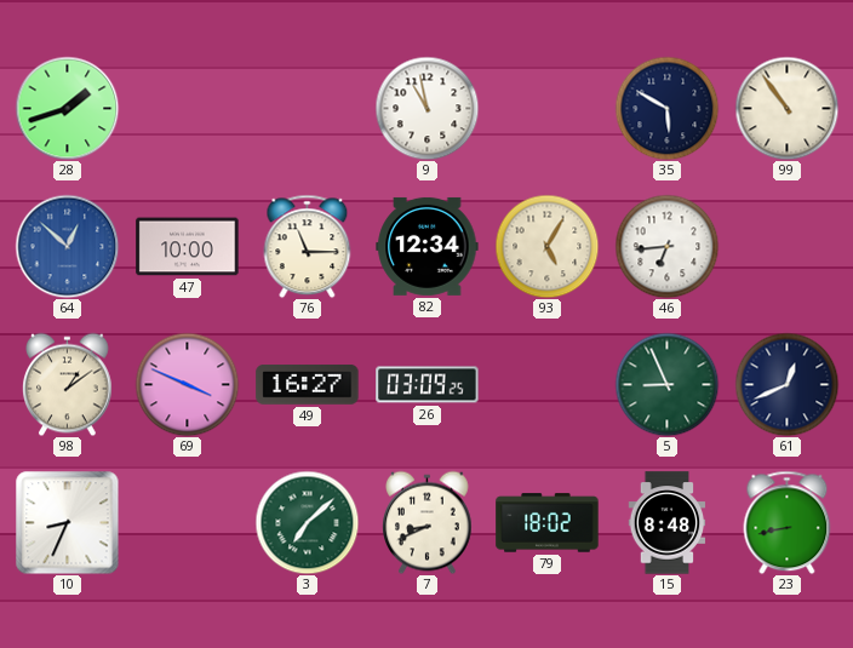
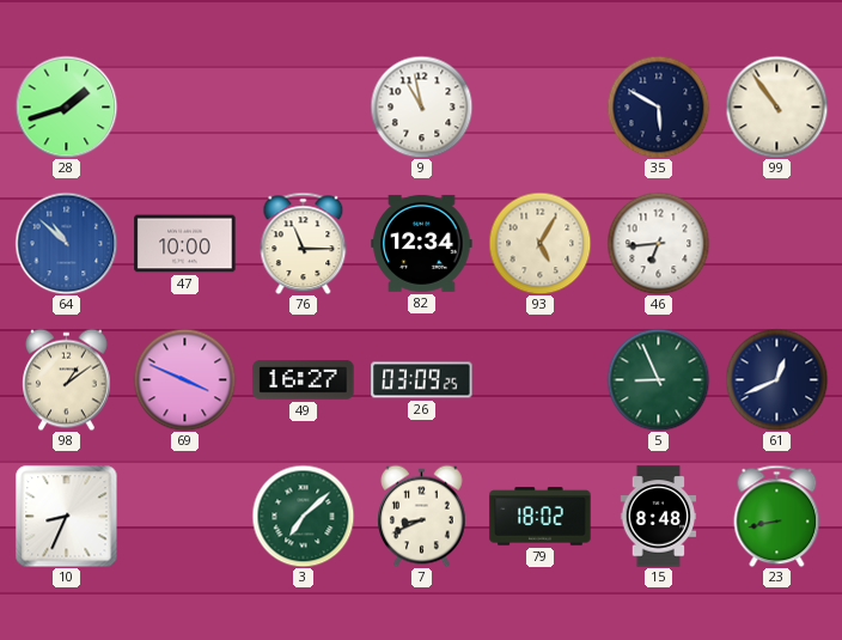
64: 12:52 -> 10:52
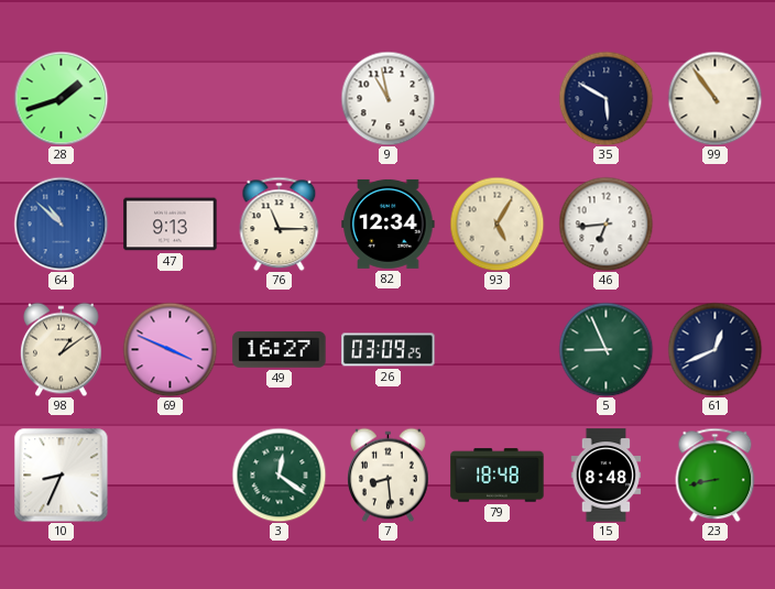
47: 10:00 -> 9:13
3: 7:08 -> 12:21
7: 8:41 -> 8:29
79: 18:02 -> 18:48
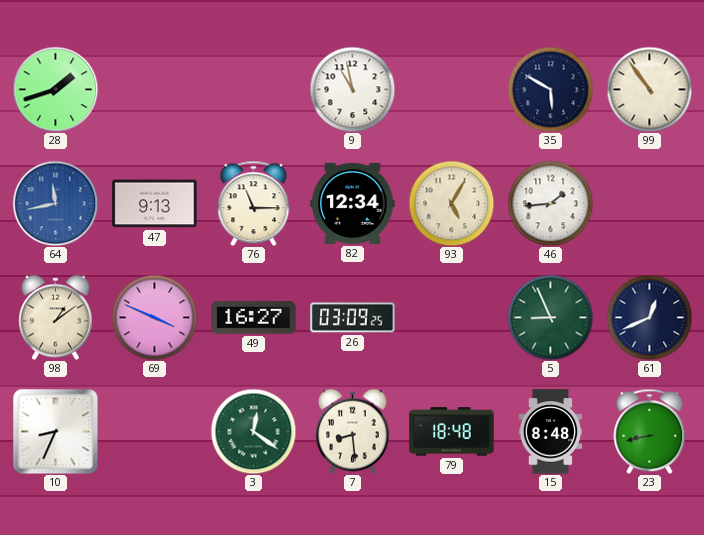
64: 10:52 -> 11:43
46: 6:44 -> 1:44
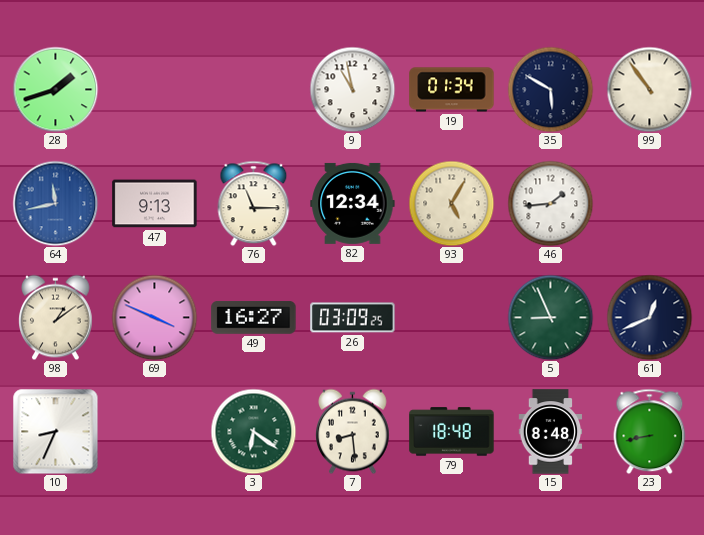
19: none -> 01:34
3: 12:21 -> 6:21
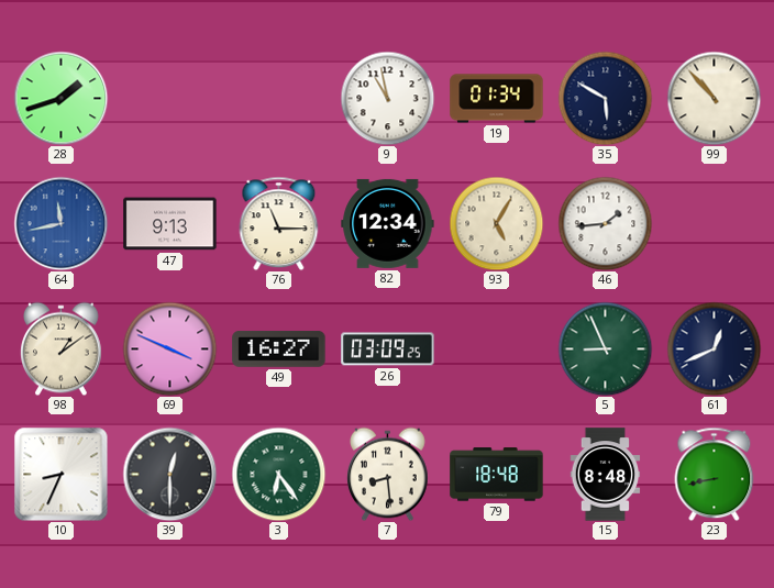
99: 10:54 -> 10:53
39: none -> 12:30
3: 6:21 -> 6:24
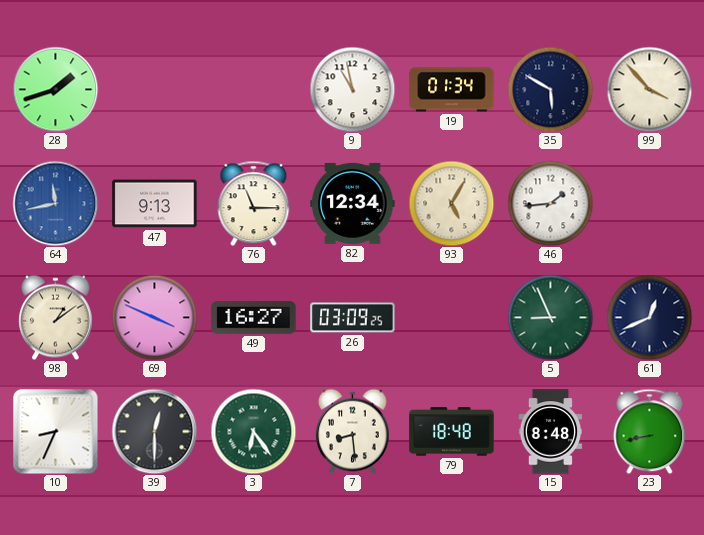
99: 10:53 -> 3:53
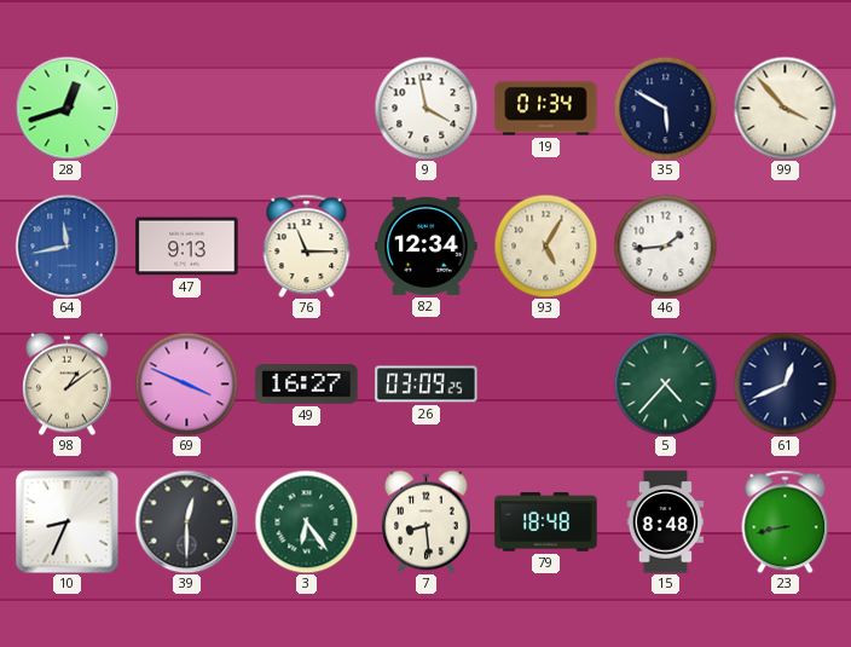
28: 1:42 -> 12:42
9: 10:58 -> 3:58
5: 8:56 -> 4:37
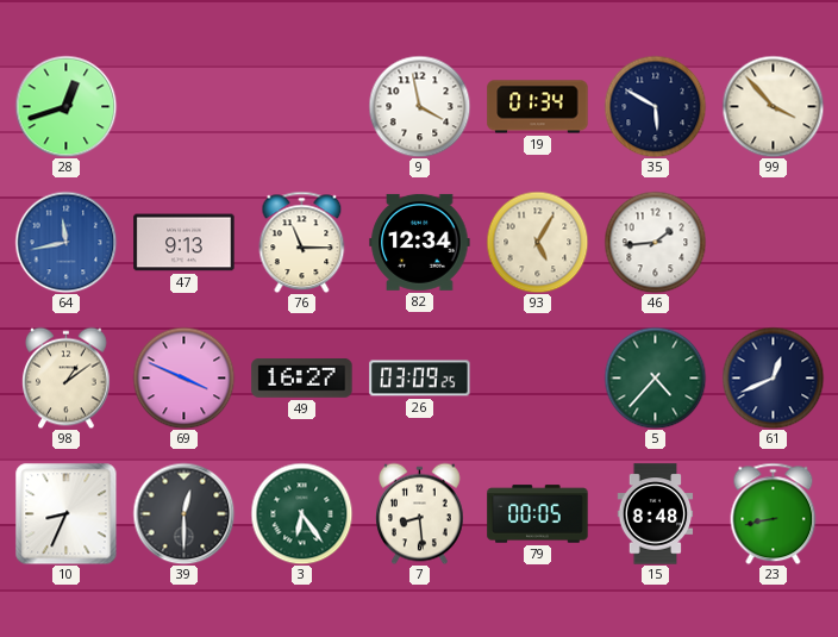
79: 18:48 -> 00:05
